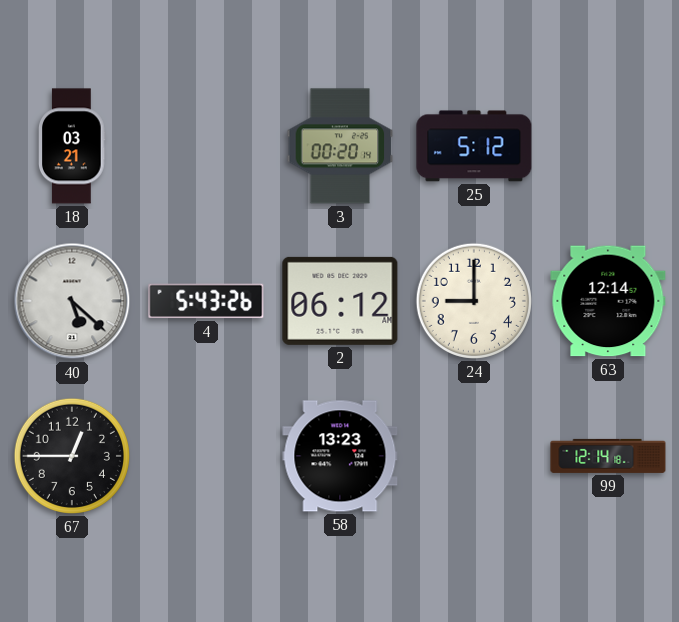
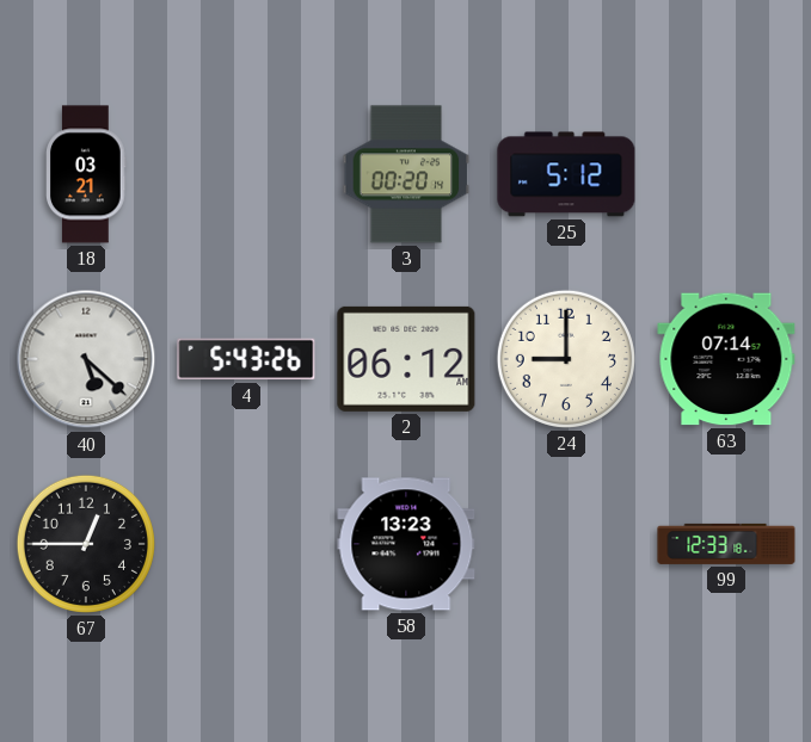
63: 12:14 -> 07:14
99: 12:14 -> 12:33
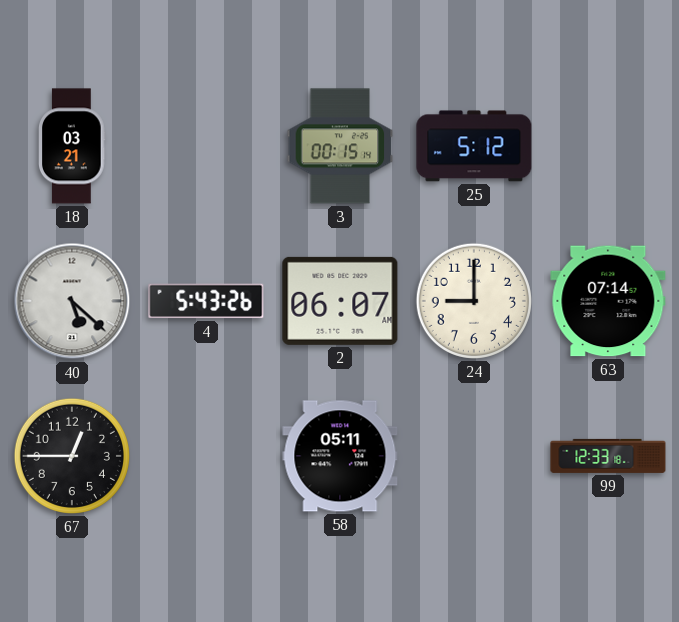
3: 00:20 -> 00:15
2: 06:12 -> 06:07
58: 13:23 -> 05:11
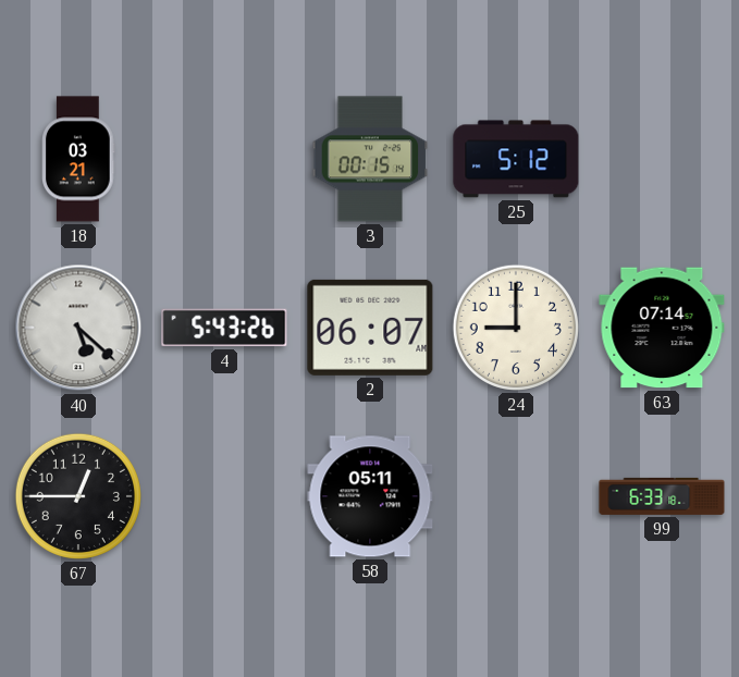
99: 12:33 -> 6:33
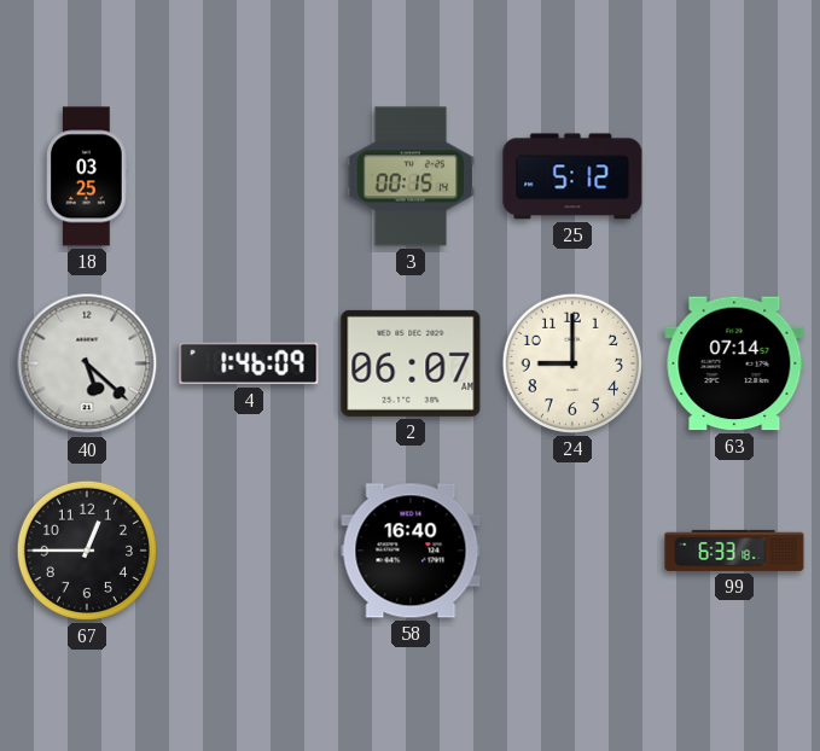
18: 03:21 -> 03:25
4: 5:43 -> 1:46
58: 05:11 -> 16:40
